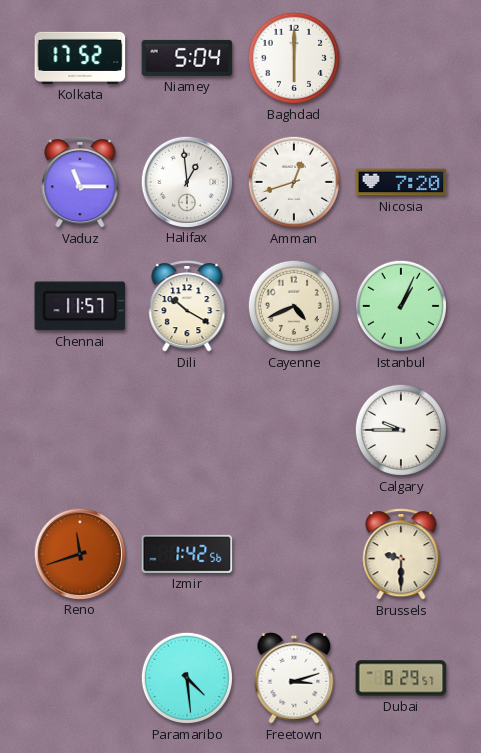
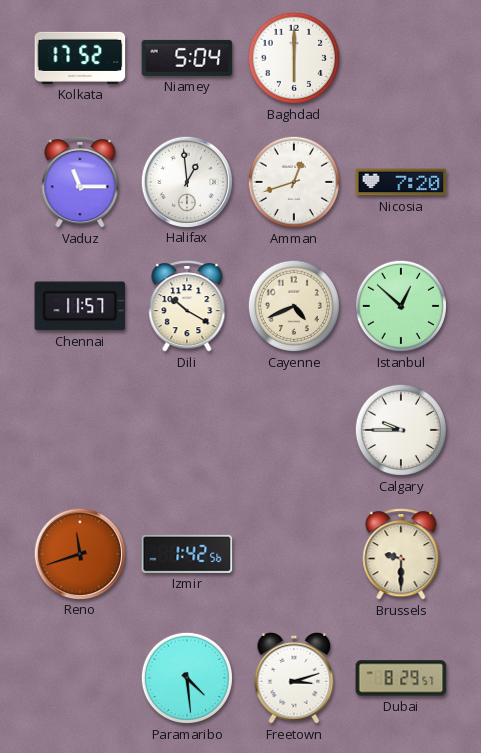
Istanbul: 1:04 -> 12:52
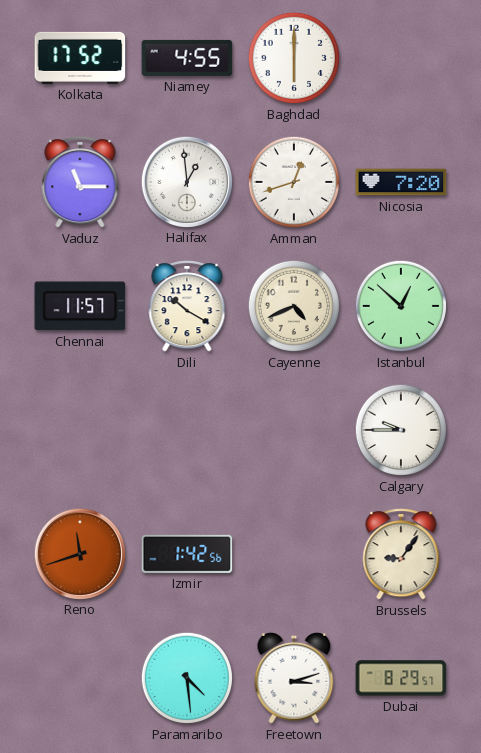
Niamey: 5:04 -> 4:55
Brussels: 9:30 -> 9:06
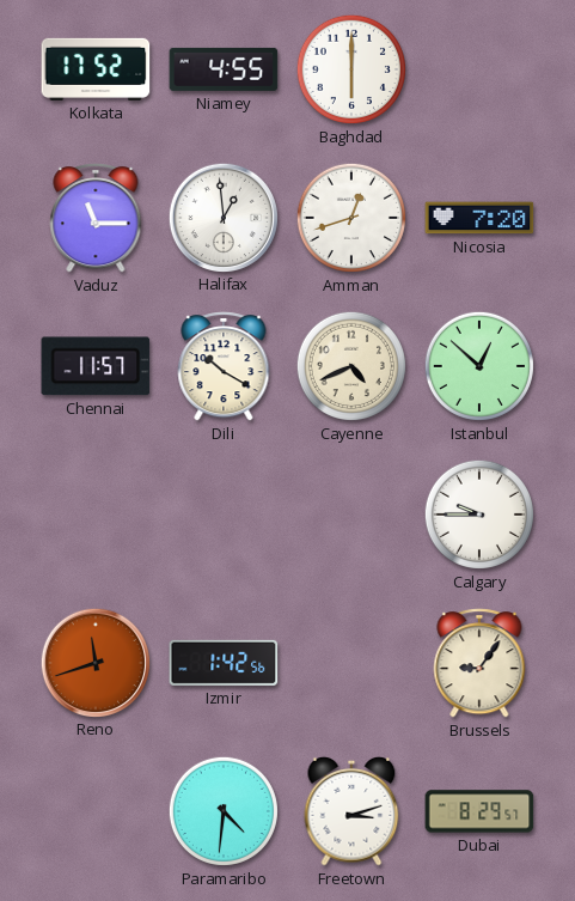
Paramaribo: 4:29 -> 4:31
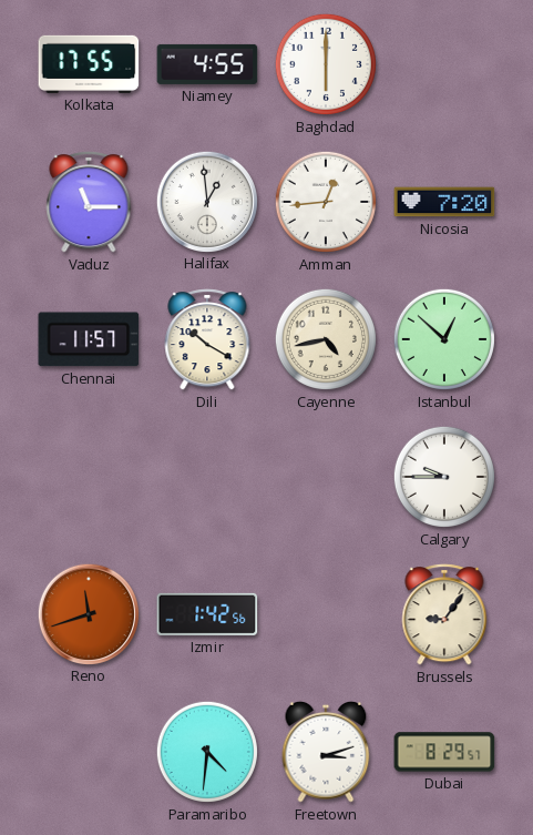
Kolkata: 17:52 -> 17:55
Amman: 12:42 -> 12:44
Cayenne: 4:41 -> 4:43
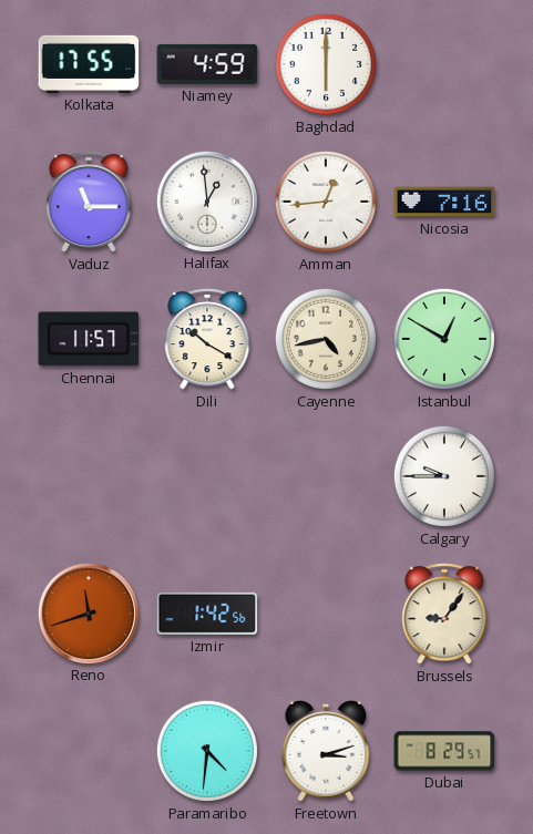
Niamey: 4:55 -> 4:59
Nicosia: 7:20 -> 7:16
Istanbul: 12:52 -> 12:50
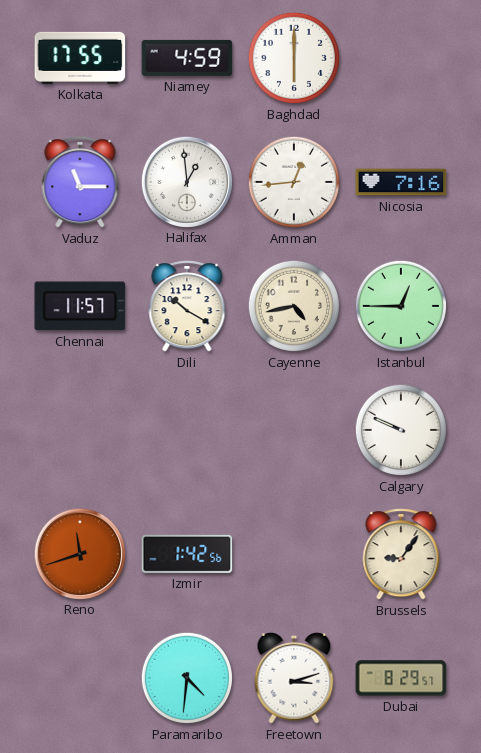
Istanbul: 12:50 -> 12:45
Calgary: 9:45 -> 9:49
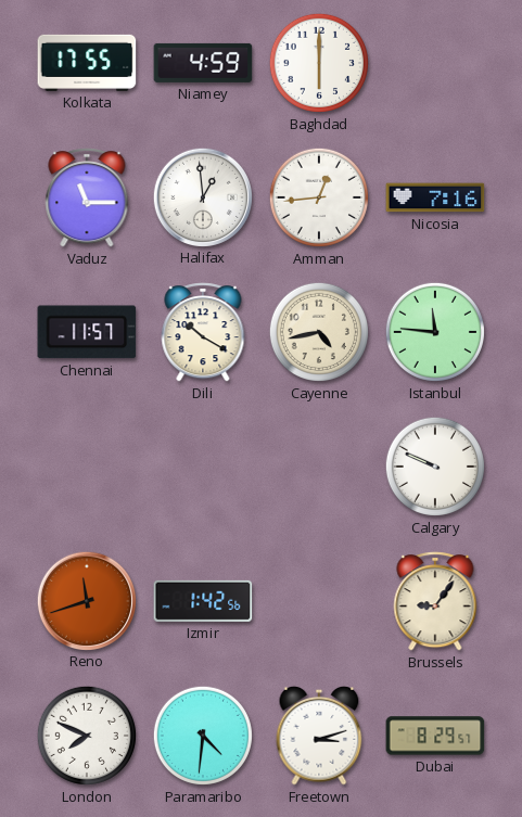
Istanbul: 12:45 -> 11:46
London: none -> 7:49
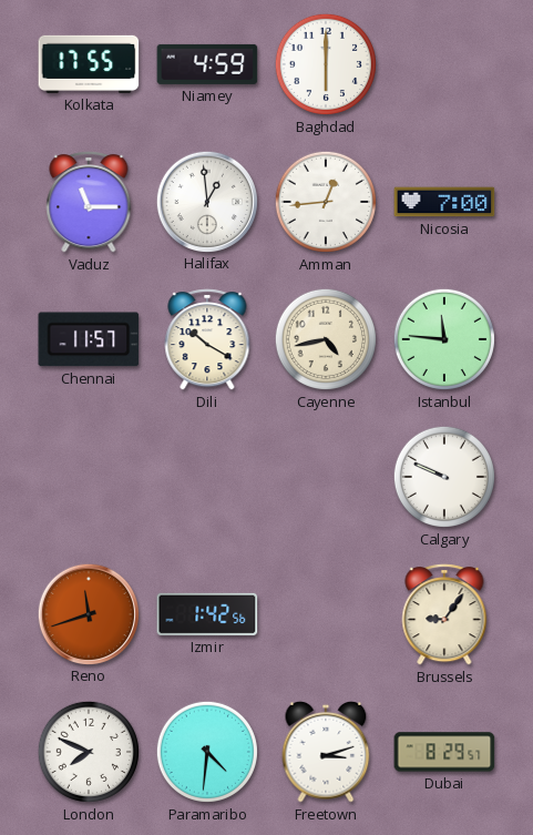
Nicosia: 7:16 -> 7:00
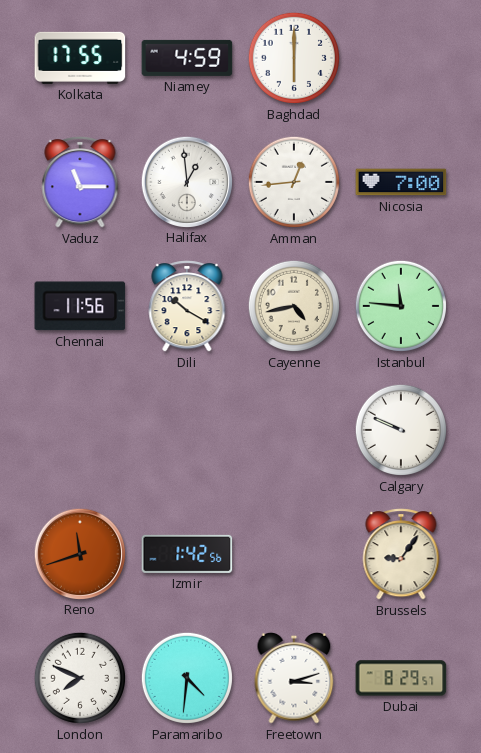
Chennai: 11:57 -> 11:56
